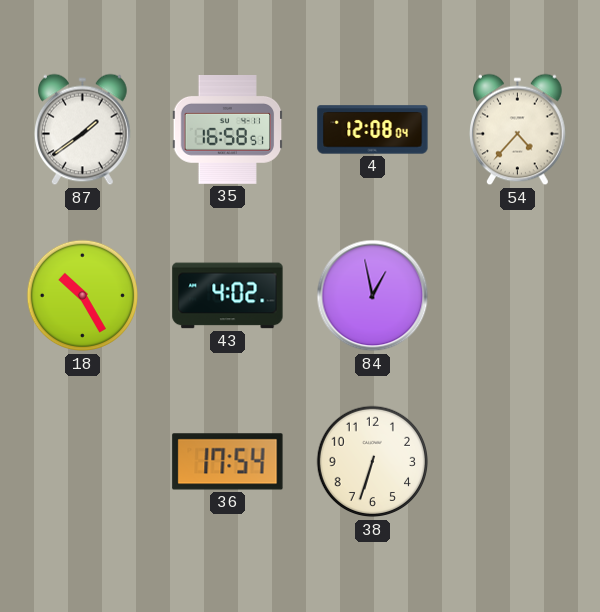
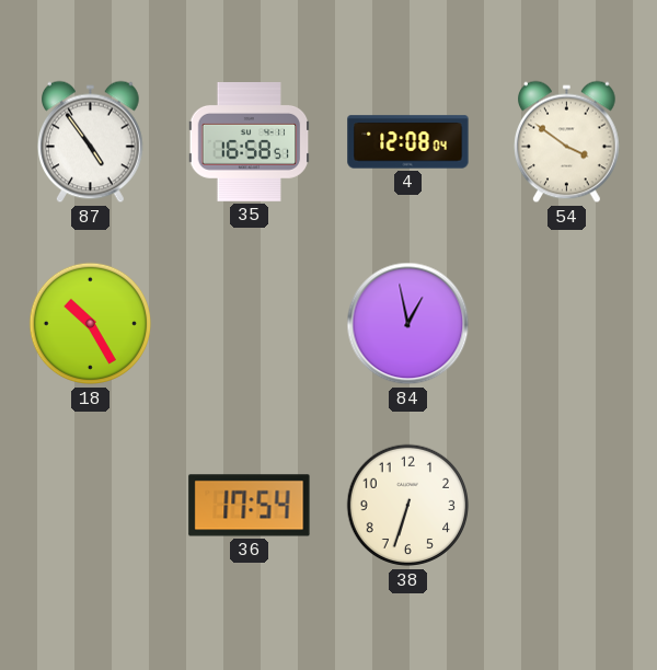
87: 1:39 -> 4:54
54: 4:37 -> 3:51
43: 4:02 -> none
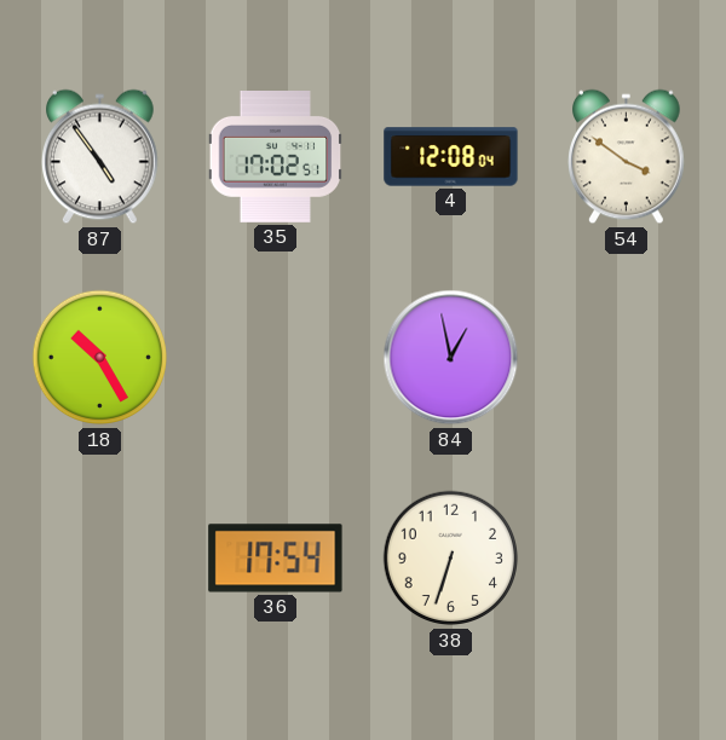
35: 16:58 -> 17:02
